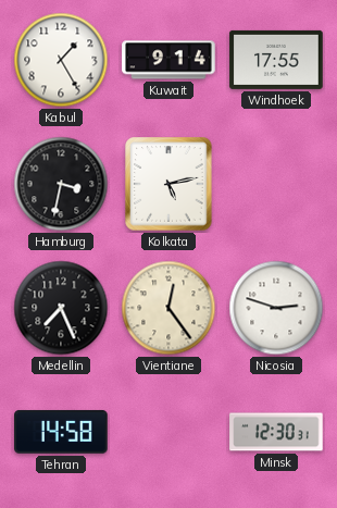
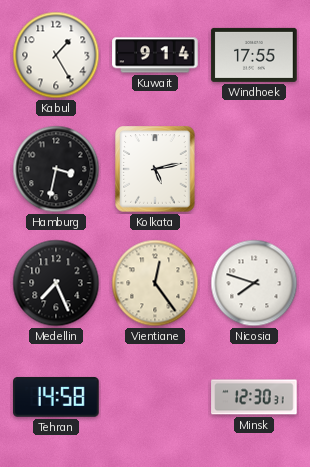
Nicosia: 2:48 -> 7:48
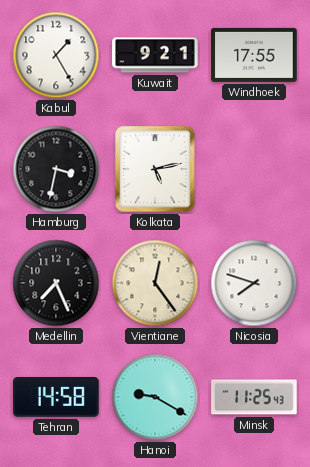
Kuwait: 9:14 -> 9:21
Hanoi: none -> 9:20
Minsk: 12:30 -> 11:25
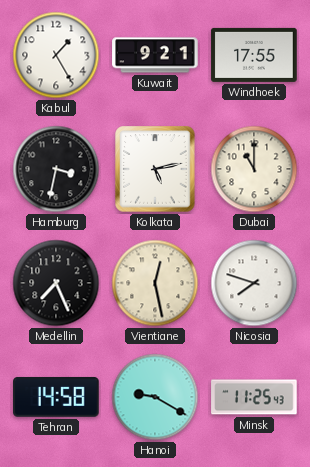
Dubai: none -> 11:00
Vientiane: 12:24 -> 12:28
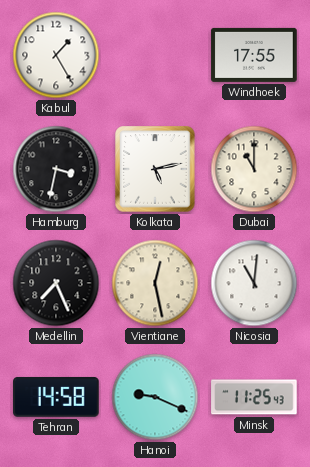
Kuwait: 9:21 -> none
Nicosia: 7:48 -> 11:01
Hanoi: 9:20 -> 9:19
